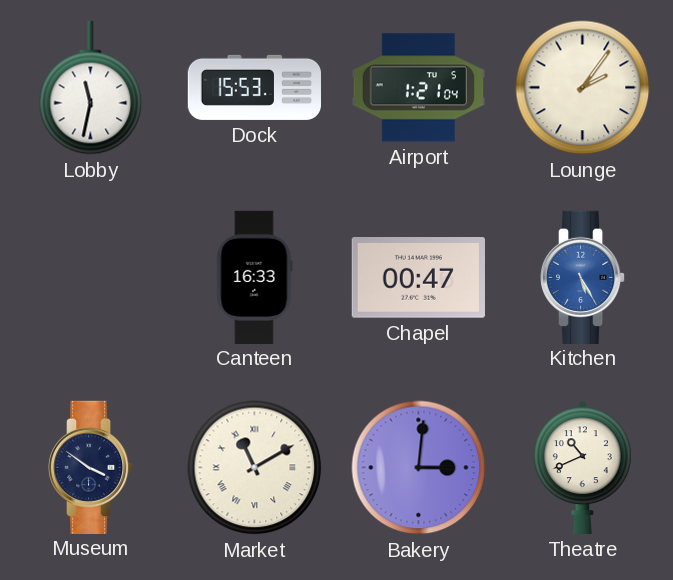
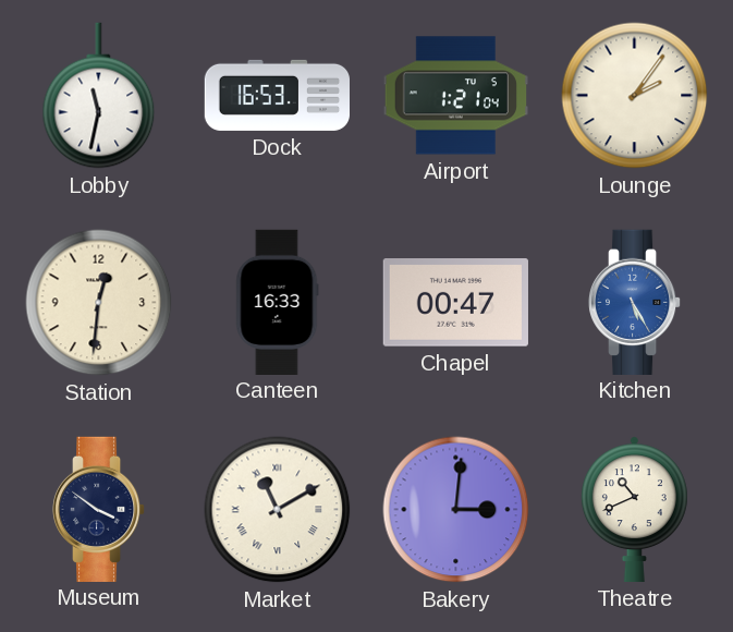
Dock: 15:53 -> 16:53
Station: none -> 12:31
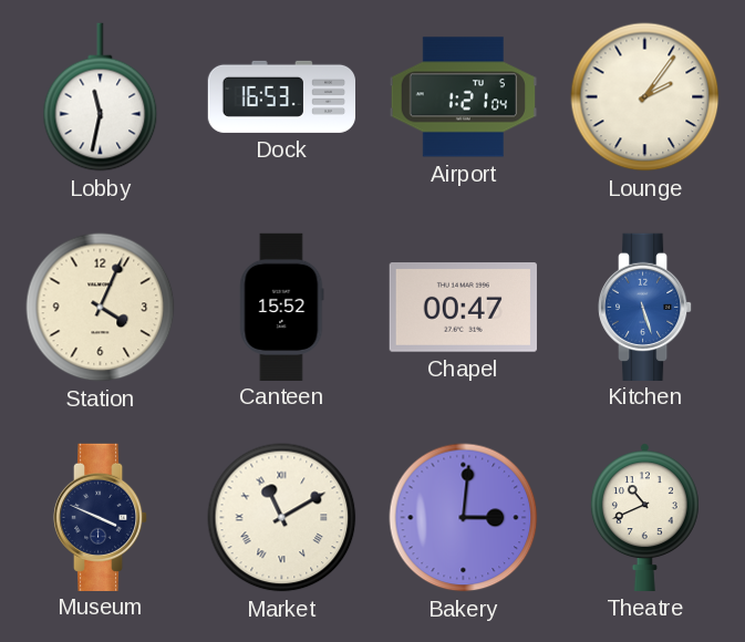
Station: 12:31 -> 4:04
Canteen: 16:33 -> 15:52
Kitchen: 5:25 -> 5:27
Museum: 3:51 -> 3:49
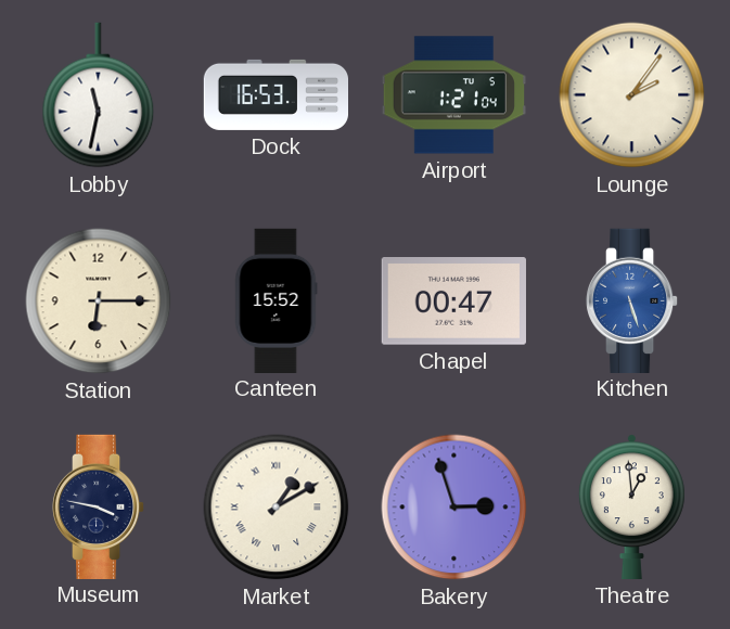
Station: 4:04 -> 6:15
Museum: 3:49 -> 3:47
Market: 11:10 -> 1:10
Bakery: 3:01 -> 2:57
Theatre: 10:41 -> 12:59
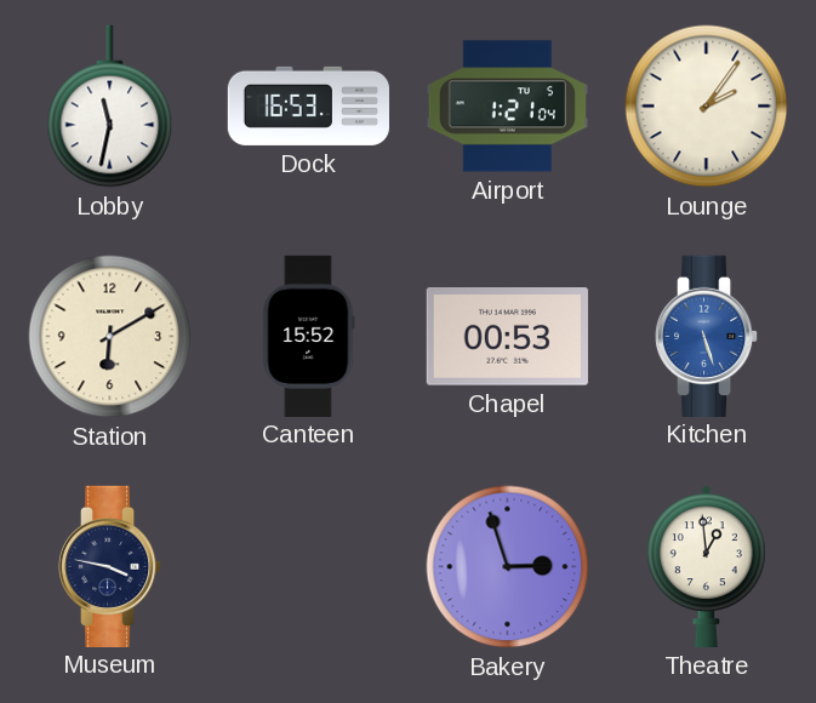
Station: 6:15 -> 6:10
Chapel: 00:47 -> 00:53
Market: 1:10 -> none
